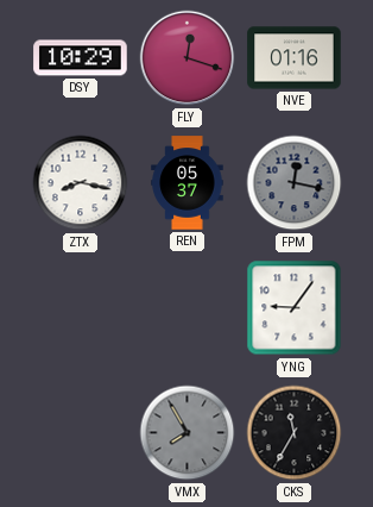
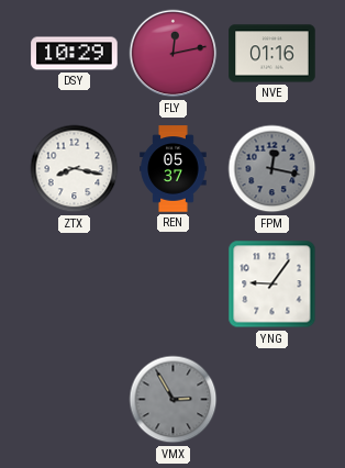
FLY: 12:18 -> 12:13
VMX: 7:55 -> 2:55
CKS: 11:35 -> none
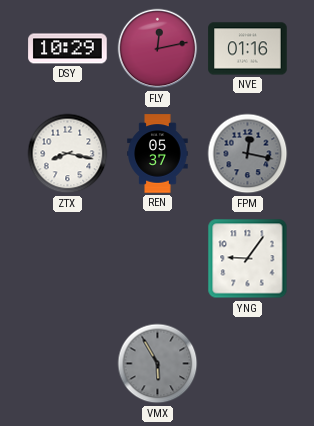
VMX: 2:55 -> 5:55
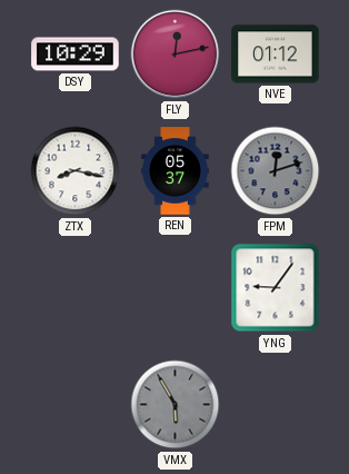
NVE: 01:16 -> 01:12
FPM: 12:17 -> 12:12
